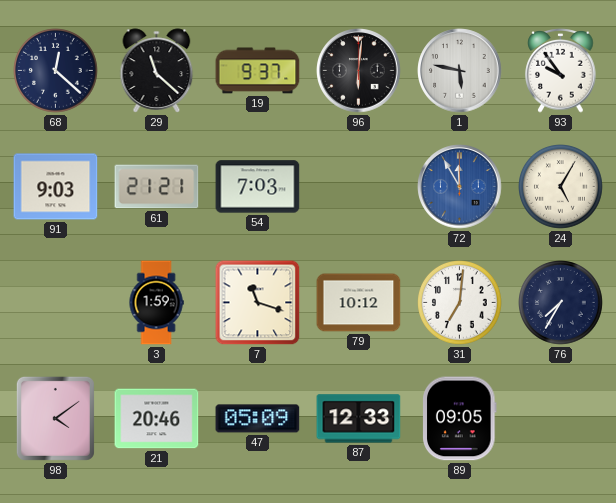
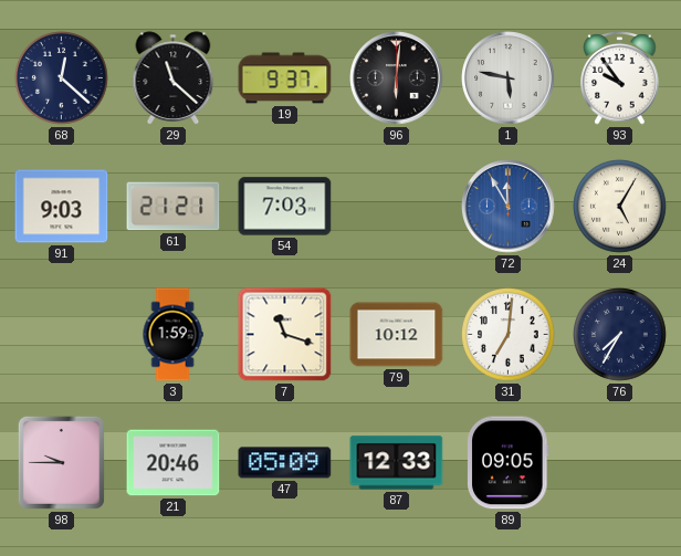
98: 4:09 -> 9:45
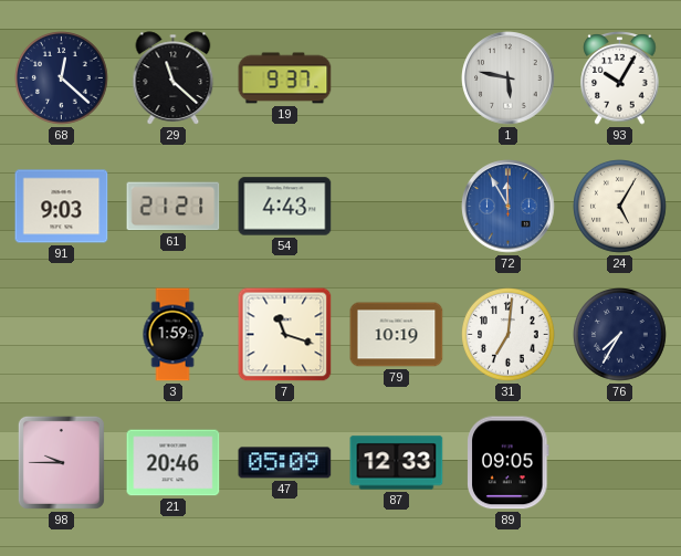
96: 6:01 -> none
93: 9:54 -> 10:05
54: 7:03 -> 4:43
79: 10:12 -> 10:19
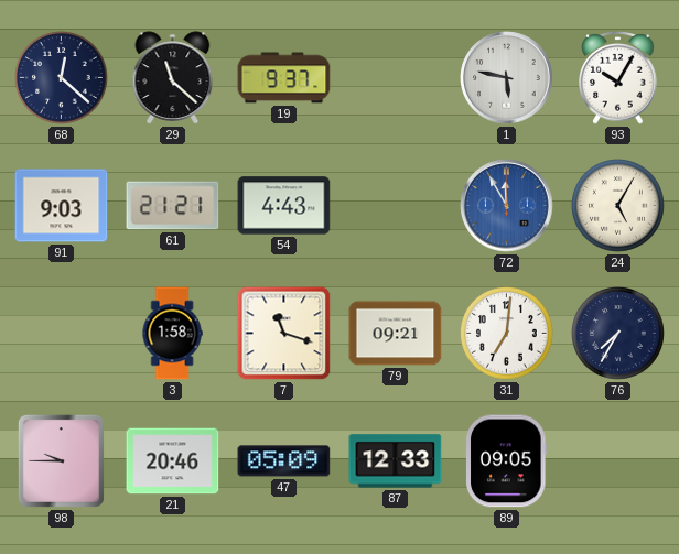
3: 1:59 -> 1:58
79: 10:19 -> 09:21
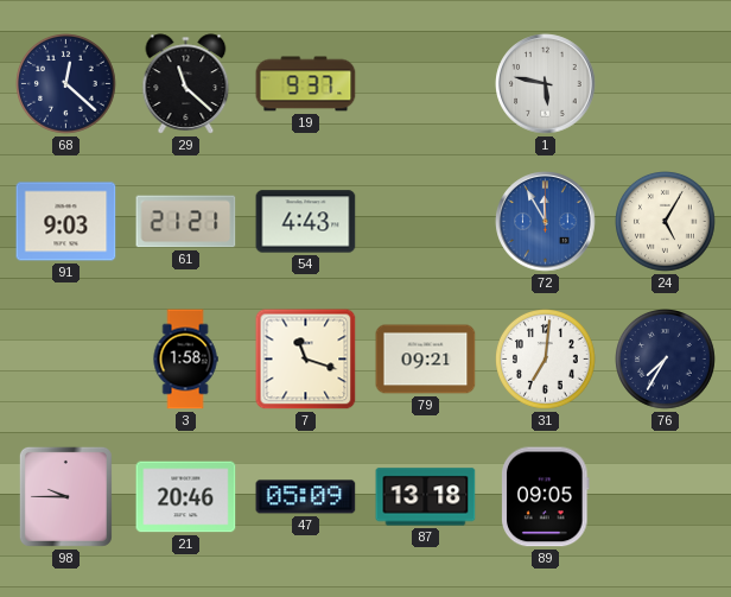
93: 10:05 -> none
87: 12:33 -> 13:18
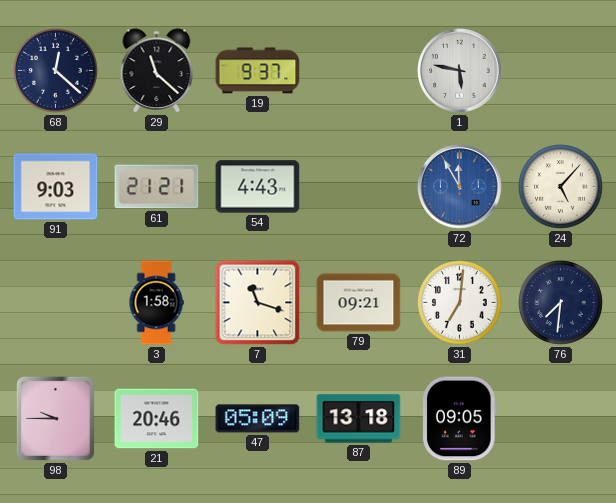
24: 5:05 -> 5:07
76: 7:35 -> 7:31
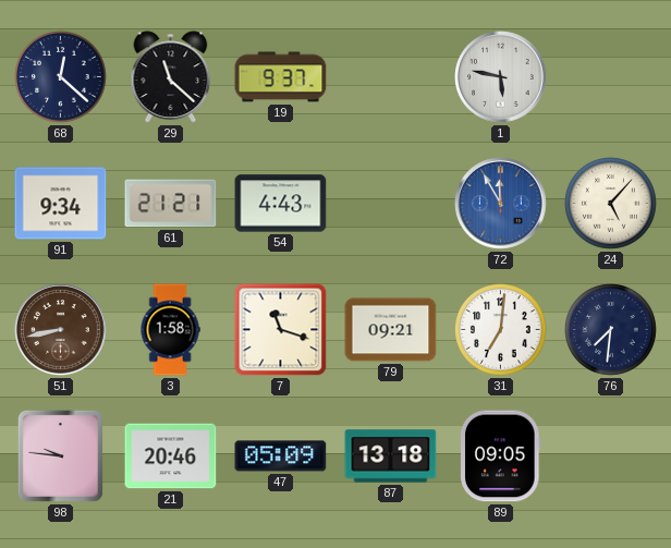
91: 9:03 -> 9:34
51: none -> 8:43
98: 9:45 -> 9:46
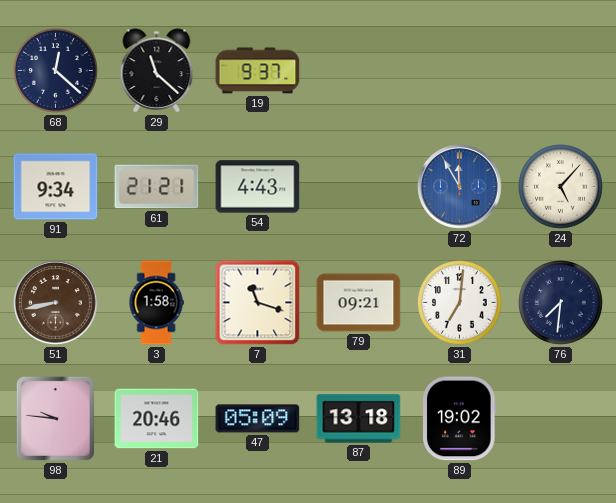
1: 5:47 -> none
89: 09:05 -> 19:02
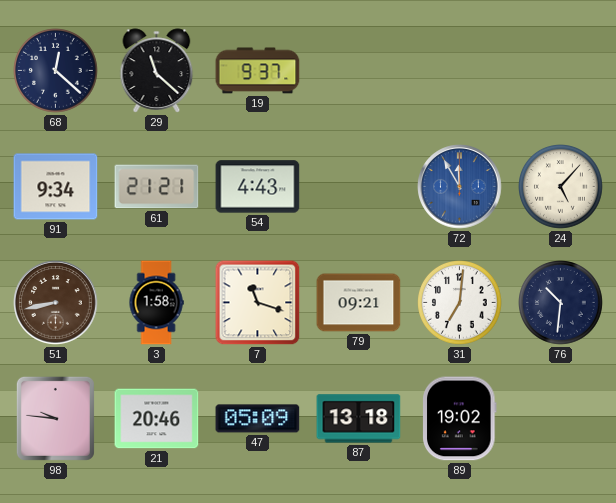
76: 7:31 -> 10:31
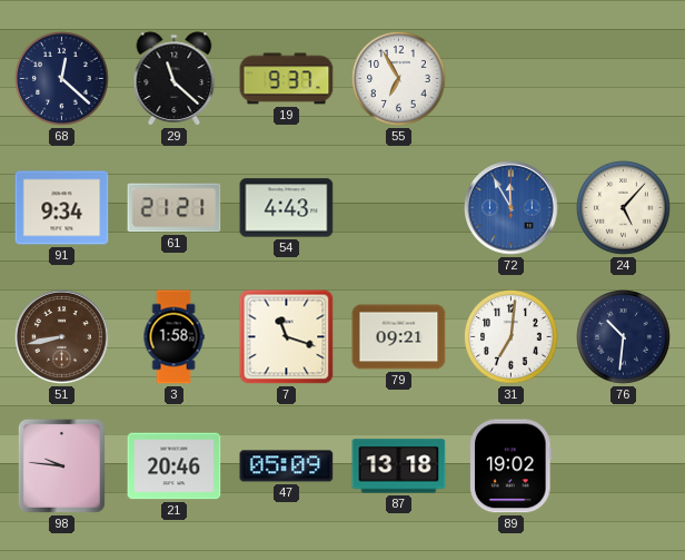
55: none -> 6:55
